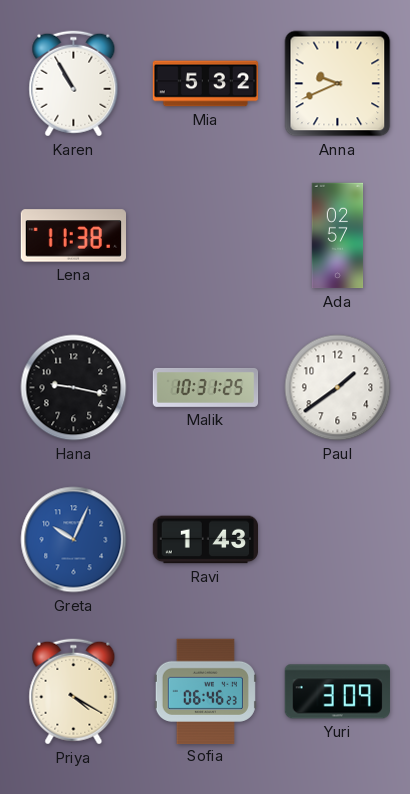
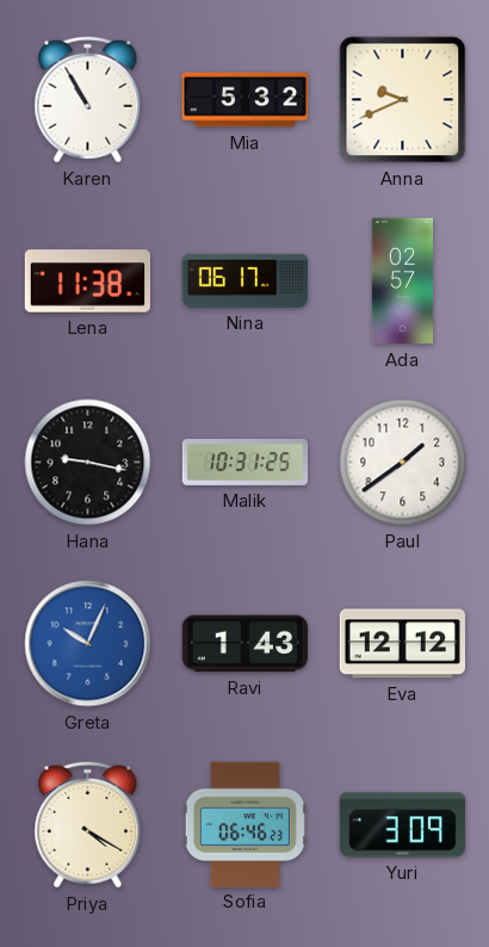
Nina: none -> 06:17
Eva: none -> 12:12
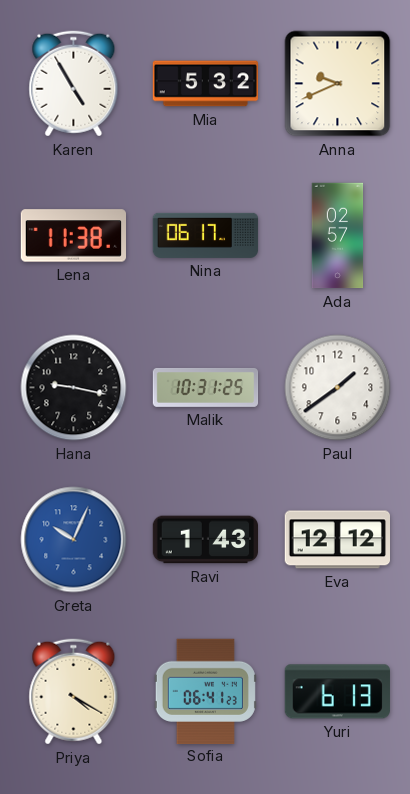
Karen: 10:55 -> 4:55
Sofia: 06:46 -> 06:41
Yuri: 3:09 -> 6:13
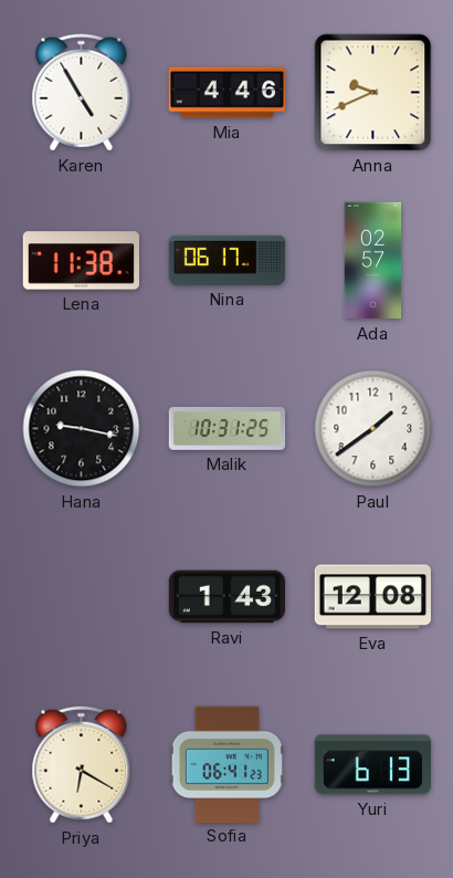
Mia: 5:32 -> 4:46
Greta: 10:04 -> none
Eva: 12:12 -> 12:08
Priya: 4:20 -> 6:20
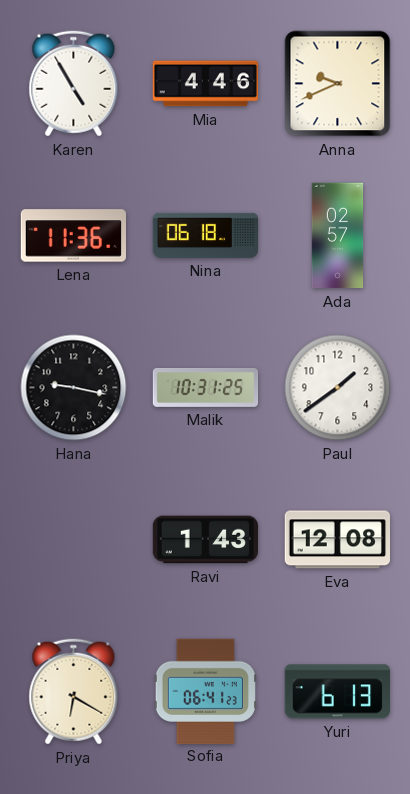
Lena: 11:38 -> 11:36
Nina: 06:17 -> 06:18
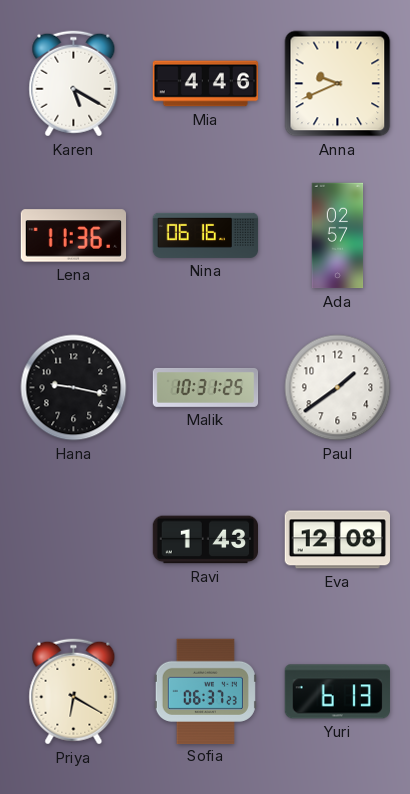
Karen: 4:55 -> 5:20
Nina: 06:18 -> 06:16
Sofia: 06:41 -> 06:37
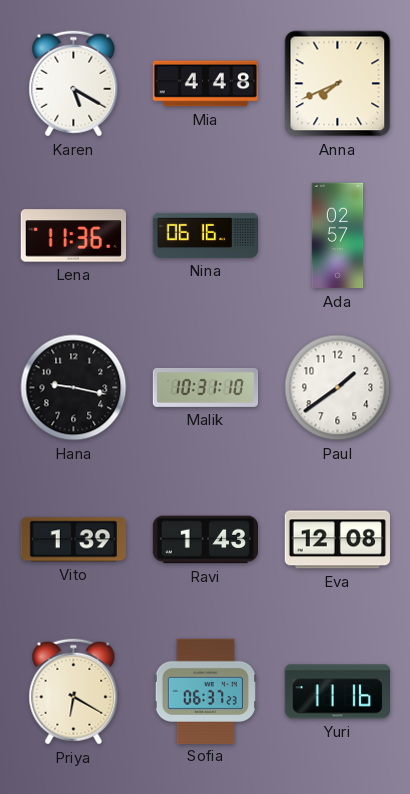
Mia: 4:46 -> 4:48
Anna: 9:41 -> 7:41
Malik: 10:31:25 -> 10:31:10
Vito: none -> 1:39
Yuri: 6:13 -> 11:16
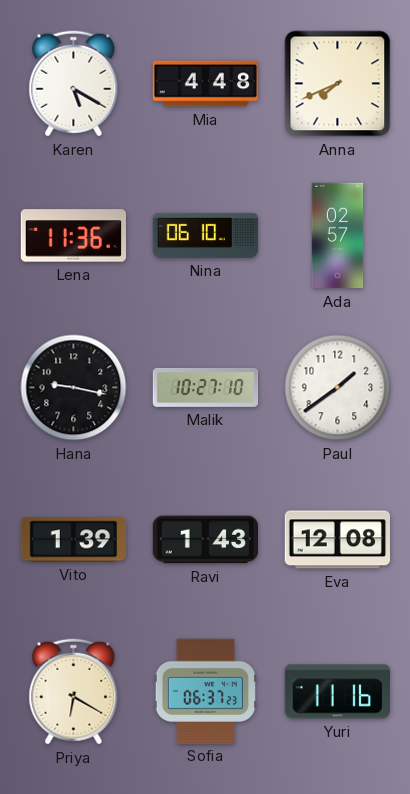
Nina: 06:16 -> 06:10
Malik: 10:31 -> 10:27
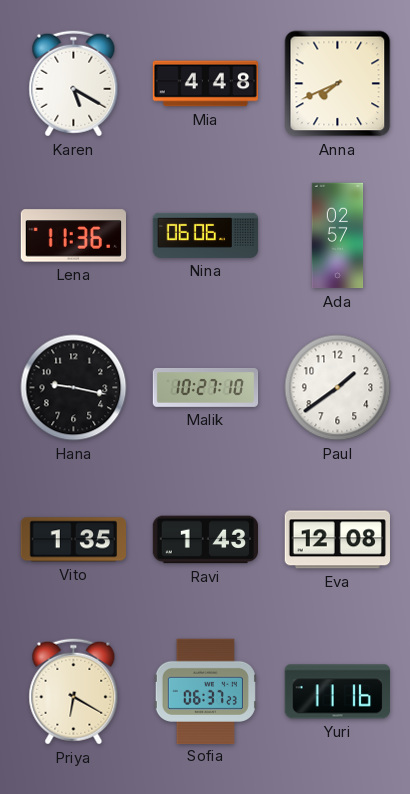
Nina: 06:10 -> 06:06
Vito: 1:39 -> 1:35
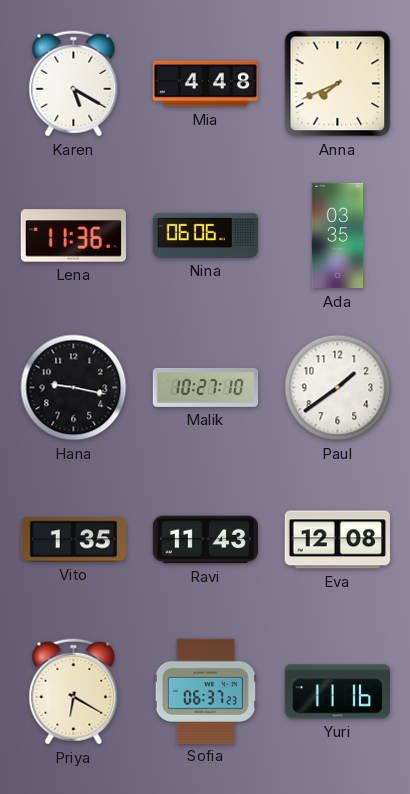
Ada: 02:57 -> 03:35
Ravi: 1:43 -> 11:43
